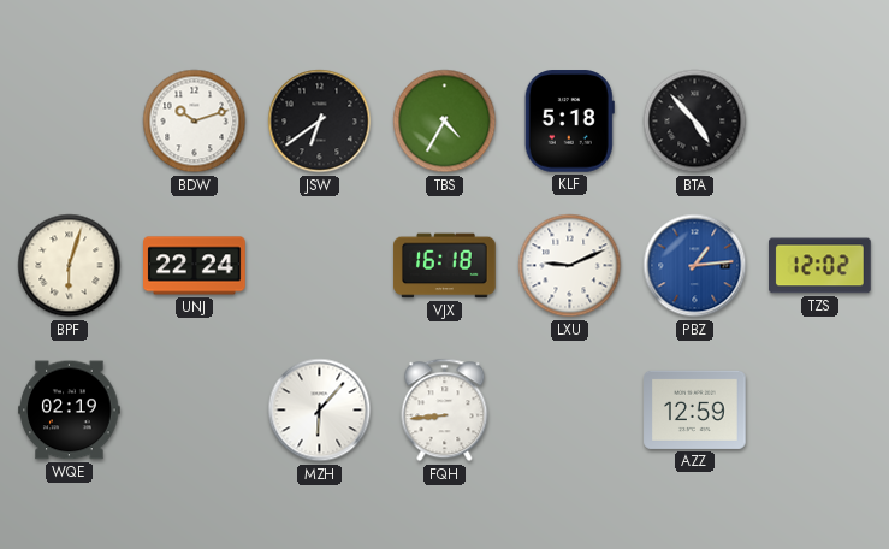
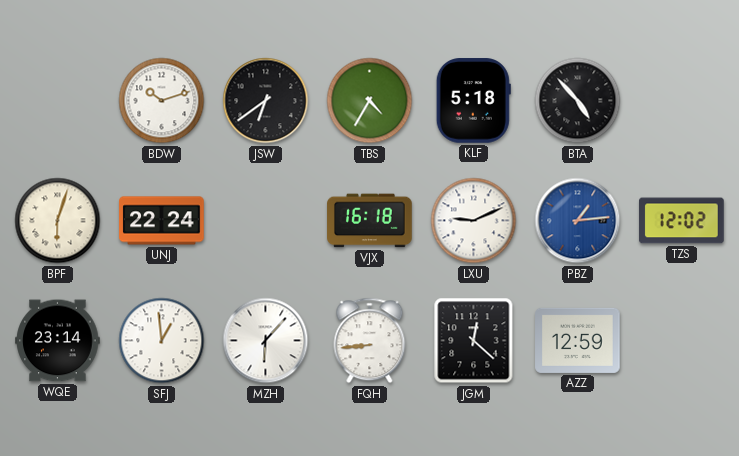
WQE: 02:19 -> 23:14
SFJ: none -> 12:59
JGM: none -> 12:22
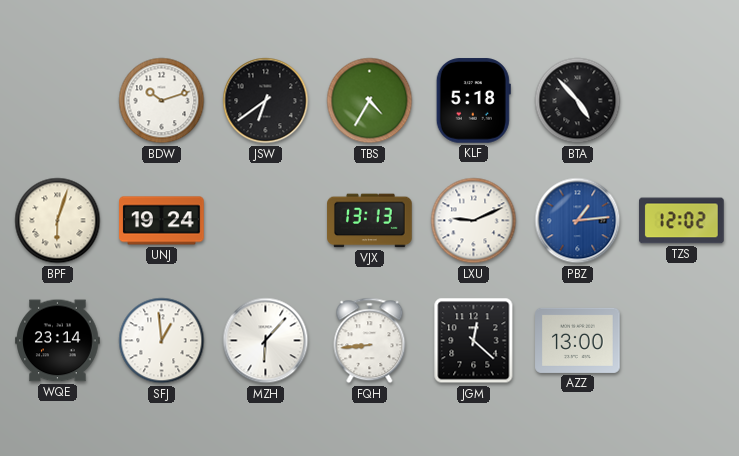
UNJ: 22:24 -> 19:24
VJX: 16:18 -> 13:13
AZZ: 12:59 -> 13:00
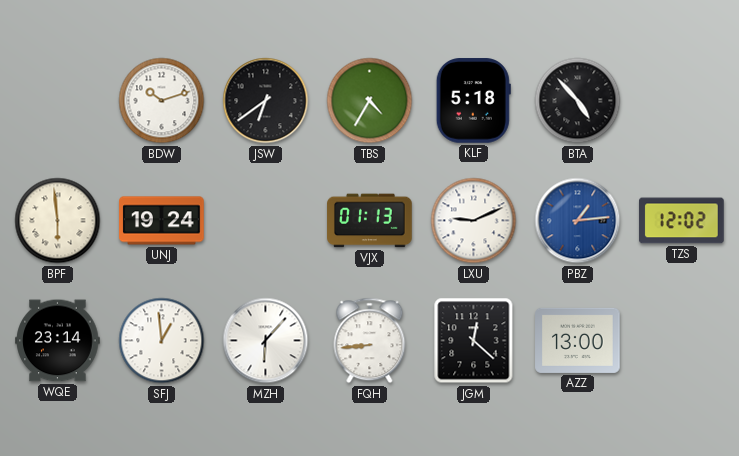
BPF: 6:03 -> 5:59
VJX: 13:13 -> 01:13
